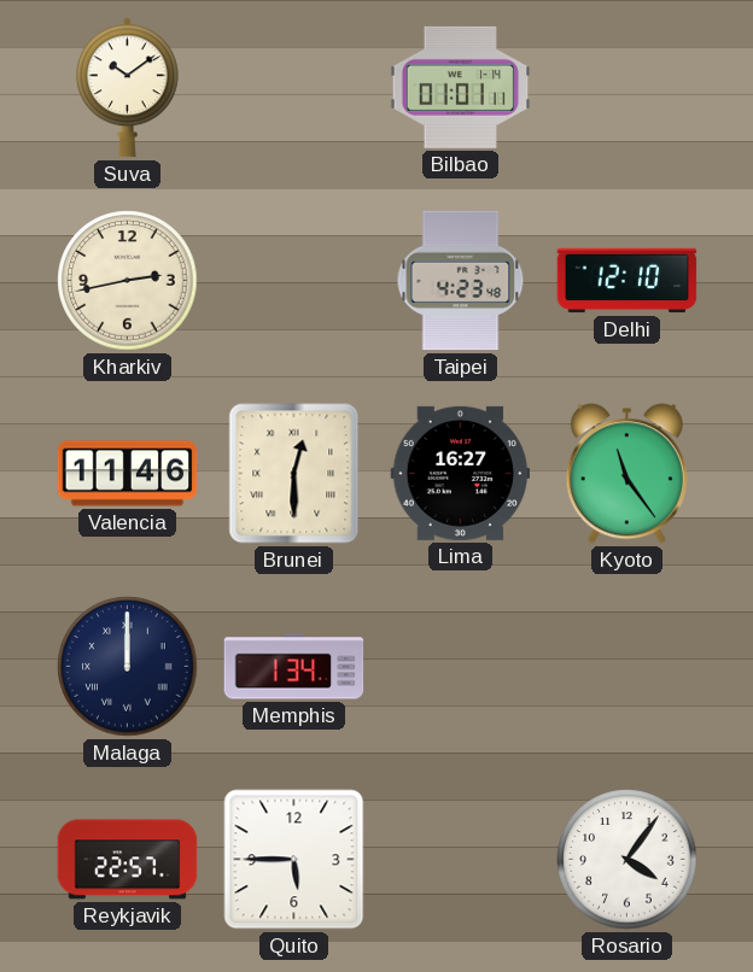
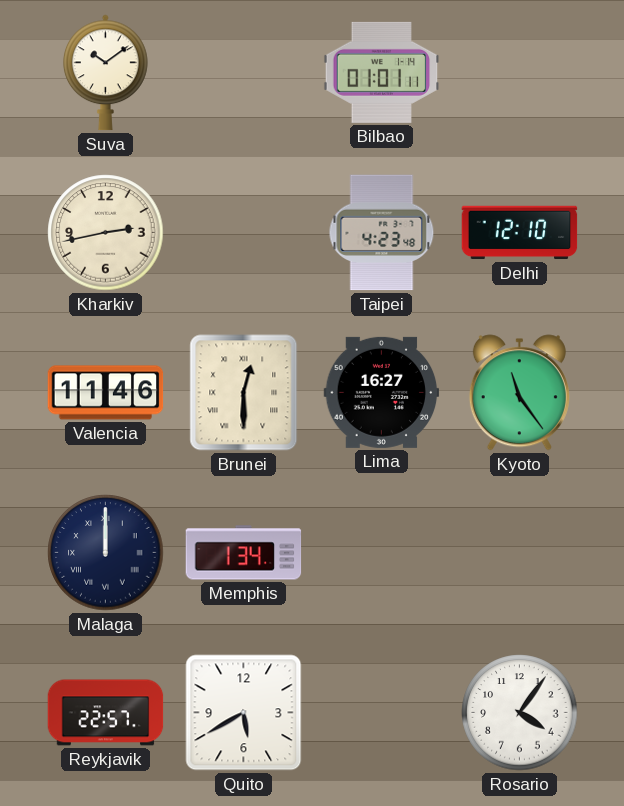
Quito: 5:45 -> 5:40
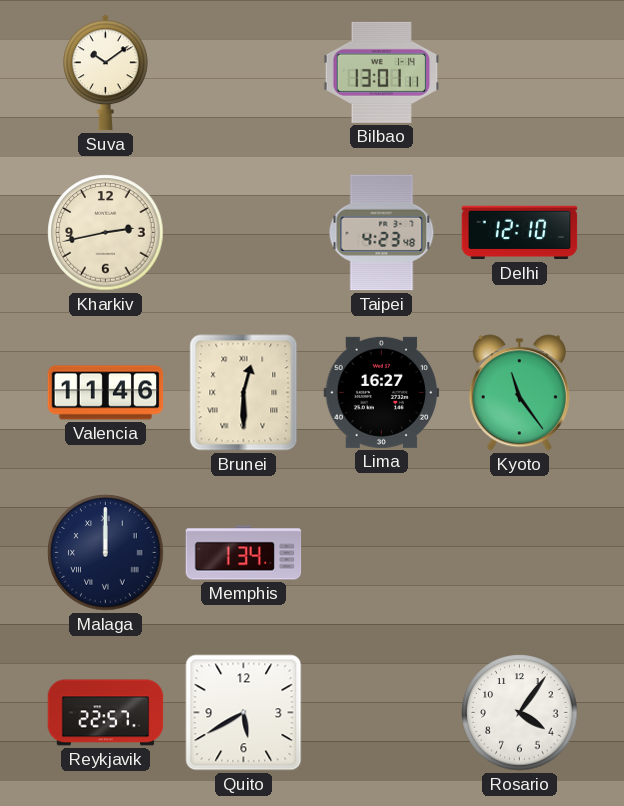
Bilbao: 01:01 -> 13:01
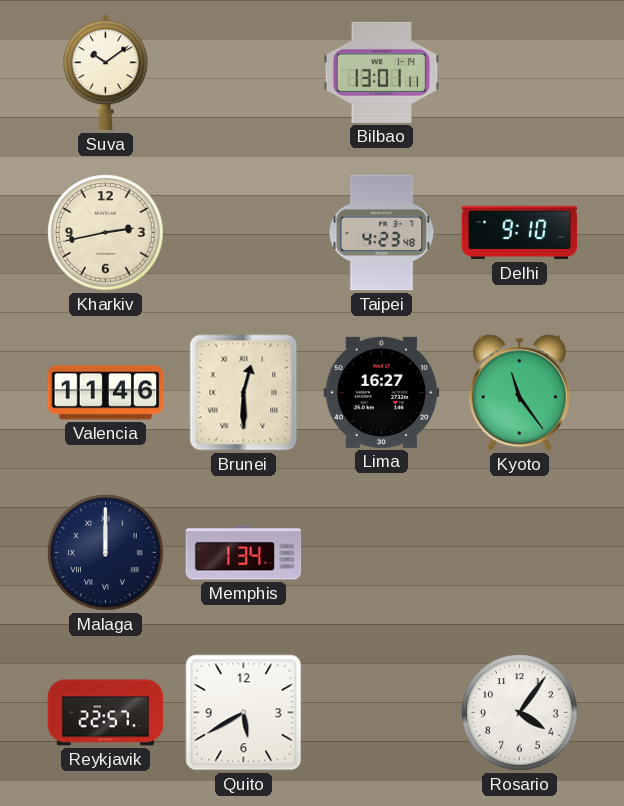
Delhi: 12:10 -> 9:10
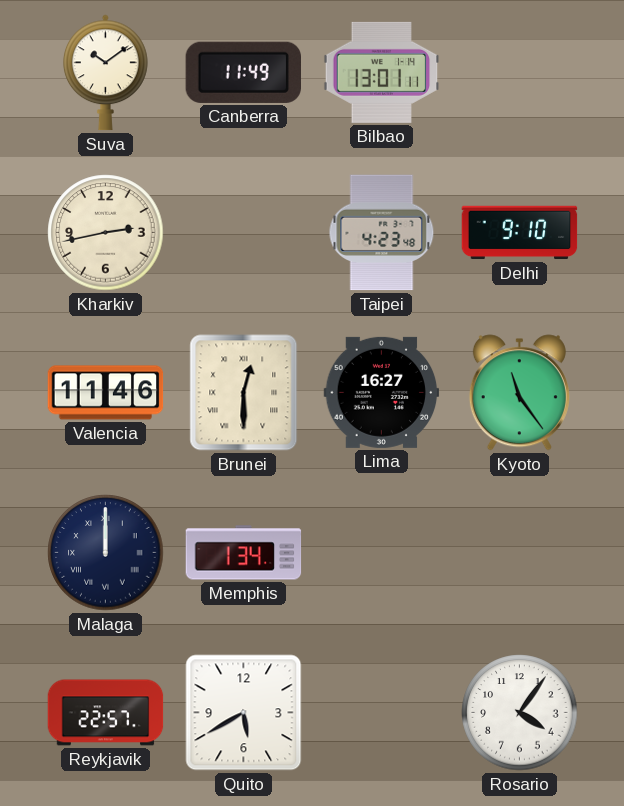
Canberra: none -> 11:49
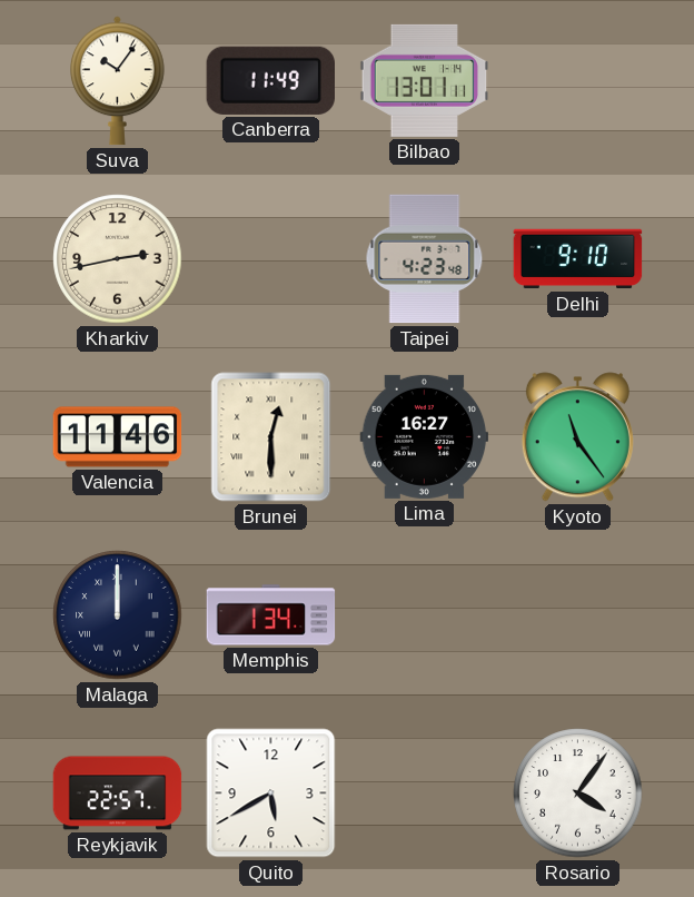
Suva: 10:09 -> 10:06
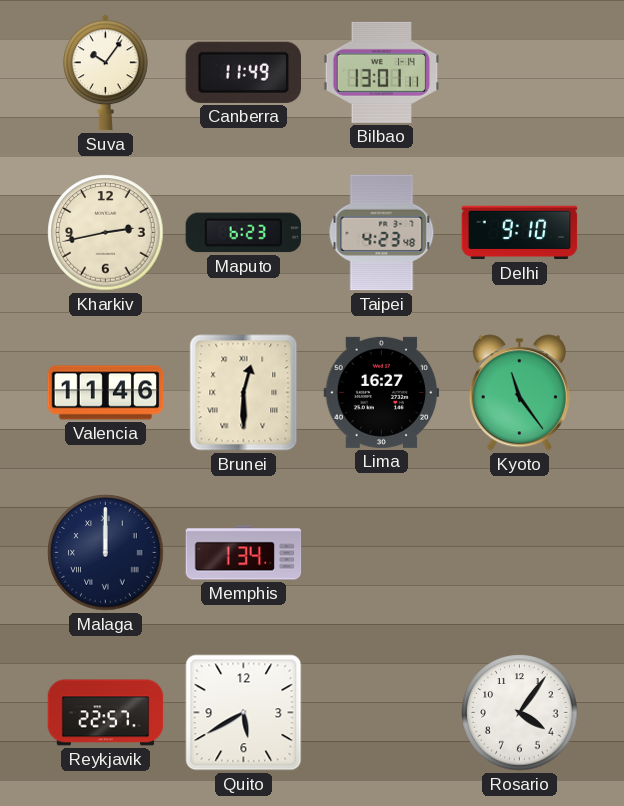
Maputo: none -> 6:23
